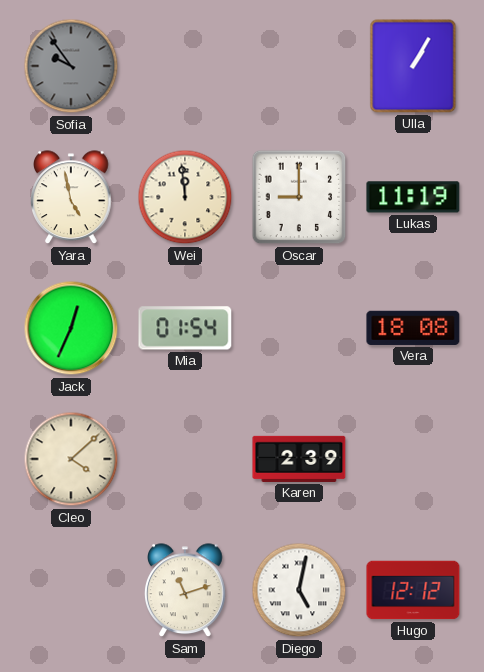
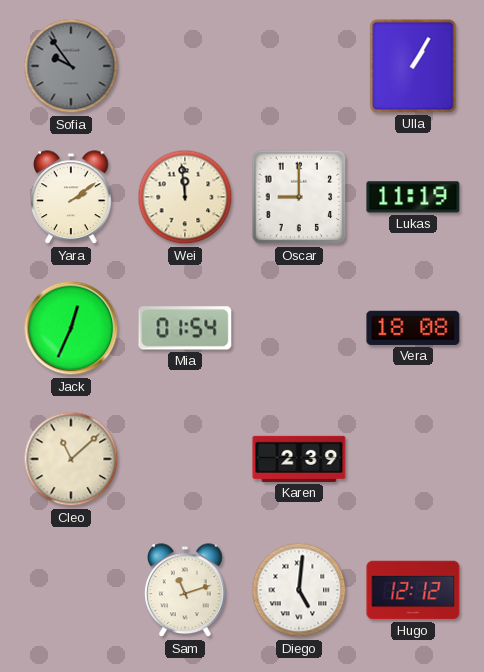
Yara: 4:58 -> 2:09
Cleo: 4:08 -> 11:08
Diego: 5:02 -> 5:01
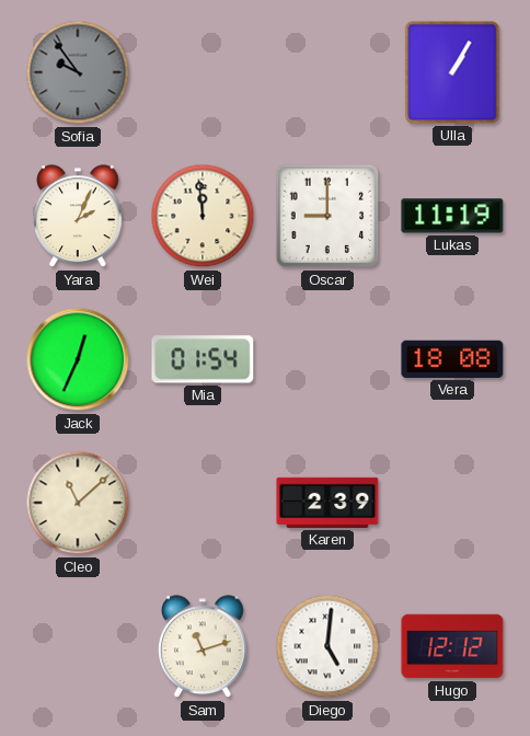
Yara: 2:09 -> 2:04
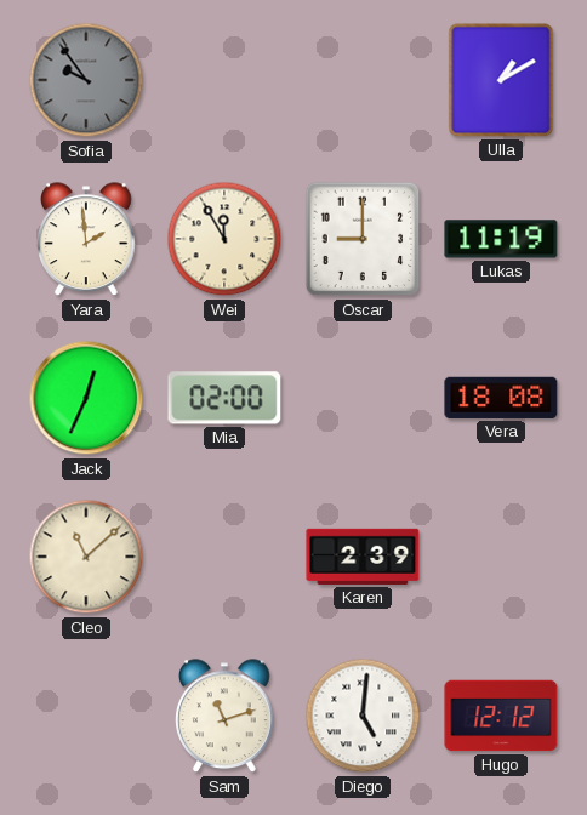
Ulla: 1:05 -> 1:10
Yara: 2:04 -> 1:59
Wei: 11:59 -> 11:55
Mia: 01:54 -> 02:00
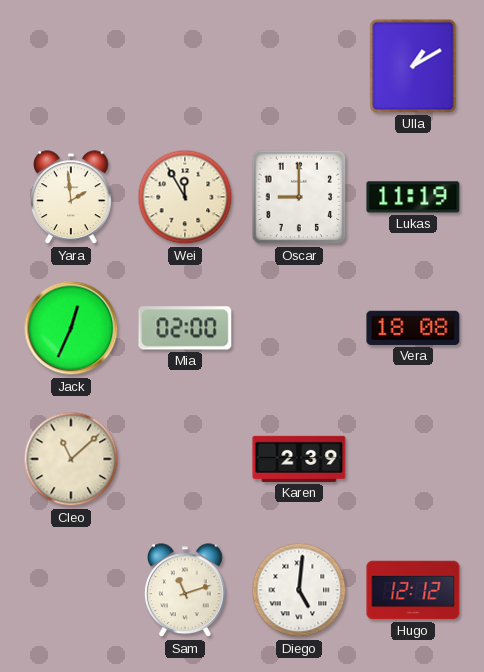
Sofia: 9:54 -> none
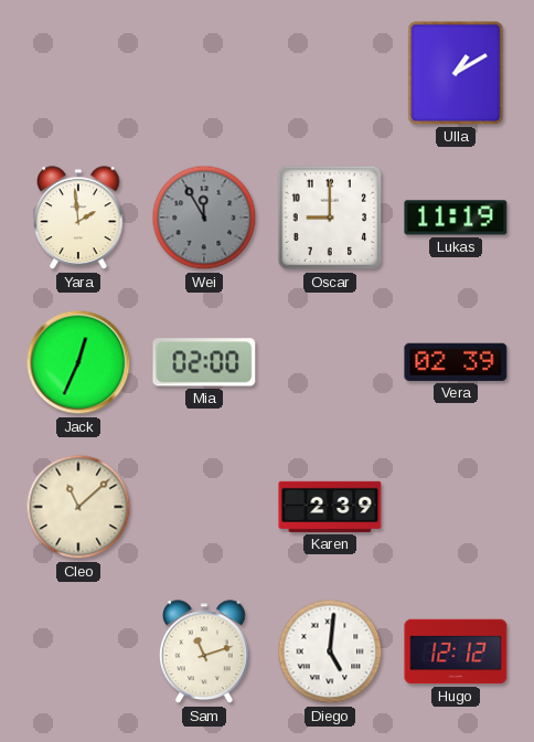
Wei dial: cream -> grey
Vera: 18:08 -> 02:39
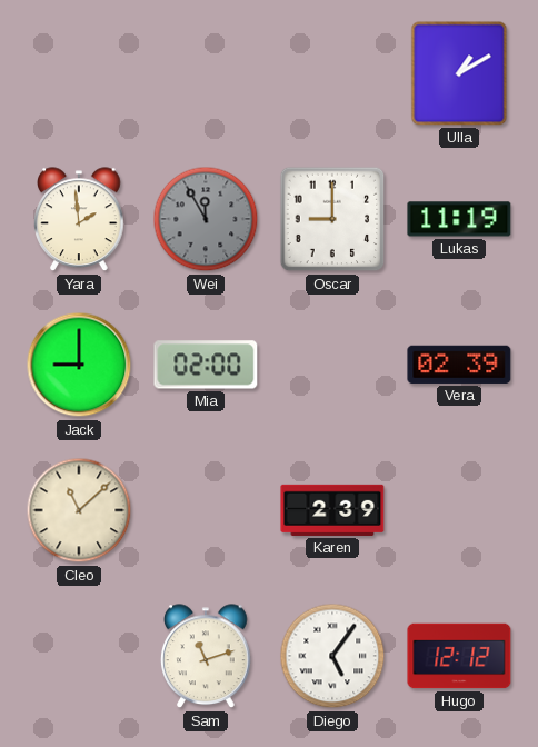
Jack: 12:34 -> 9:00
Diego: 5:01 -> 5:06
